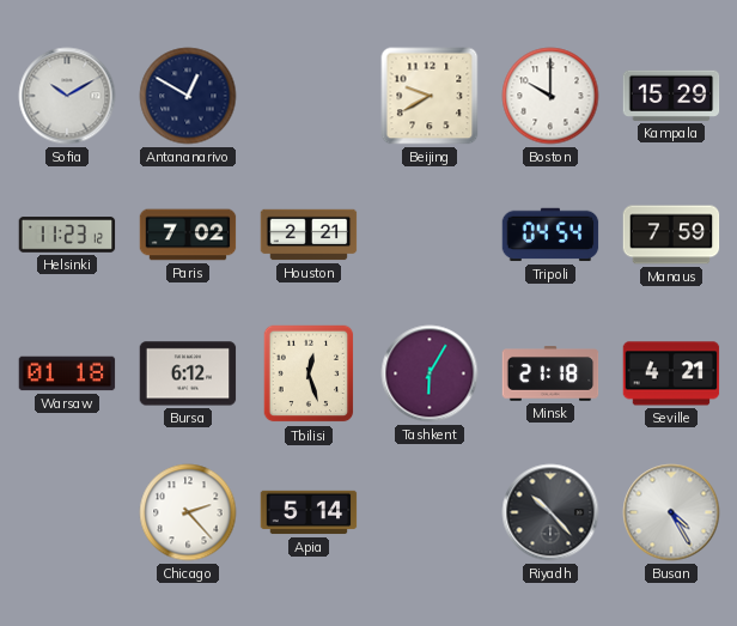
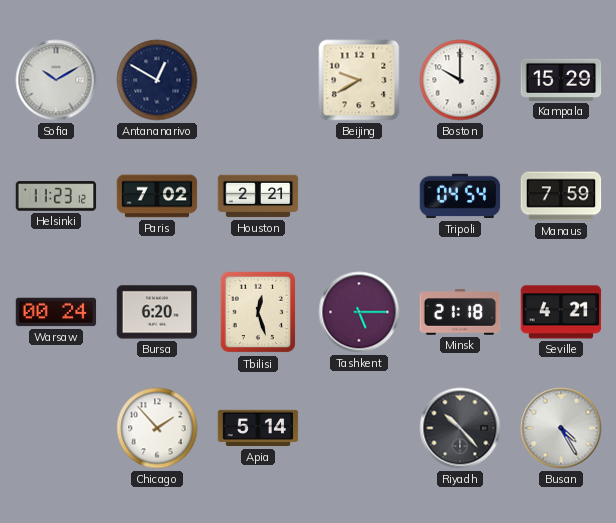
Warsaw: 01:18 -> 00:24
Bursa: 6:12 -> 6:20
Tashkent: 6:05 -> 5:15
Chicago: 2:23 -> 1:53
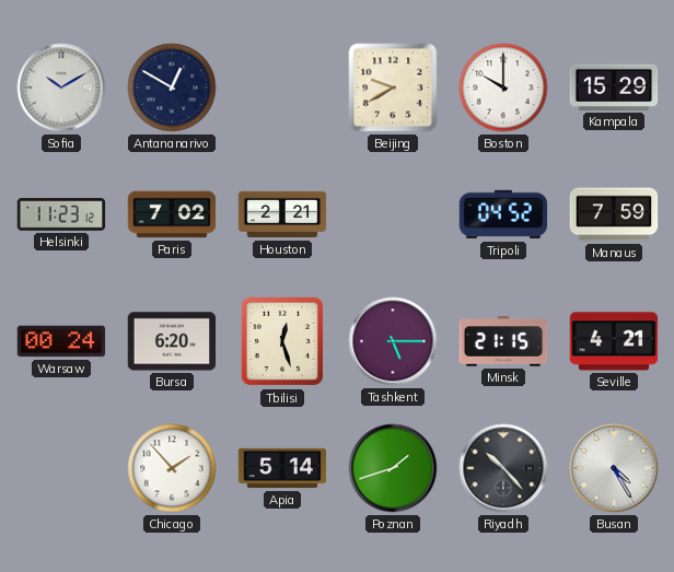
Tripoli: 04:54 -> 04:52
Minsk: 21:18 -> 21:15
Poznan: none -> 1:42
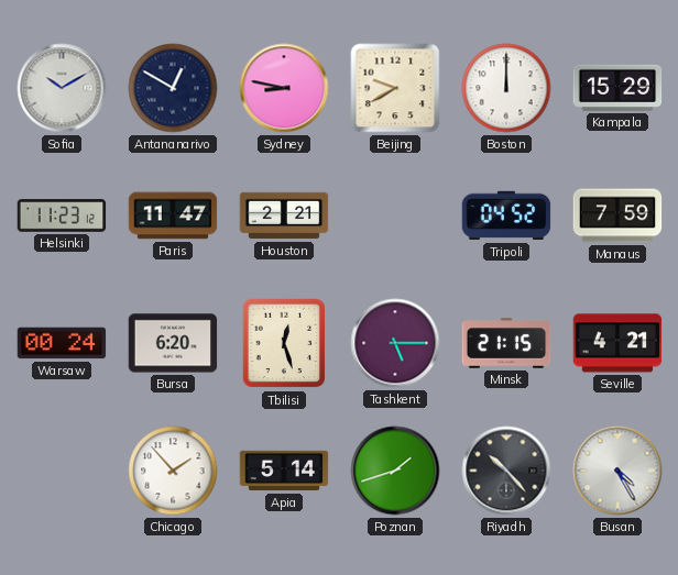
Sydney: none -> 8:47
Boston: 10:00 -> 12:00
Paris: 7:02 -> 11:47
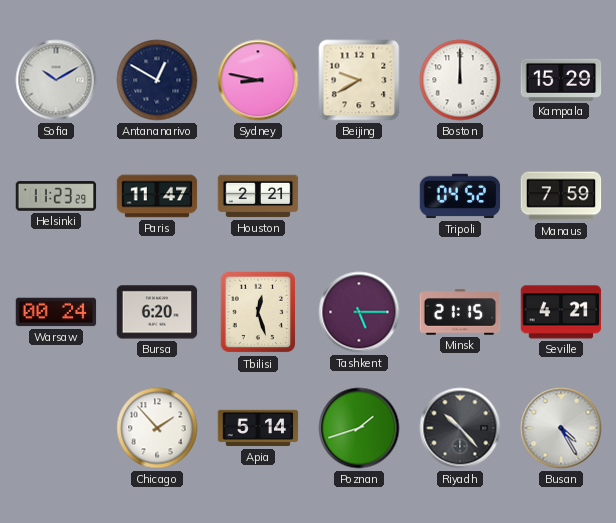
Helsinki: 11:23:12 -> 11:23:29
